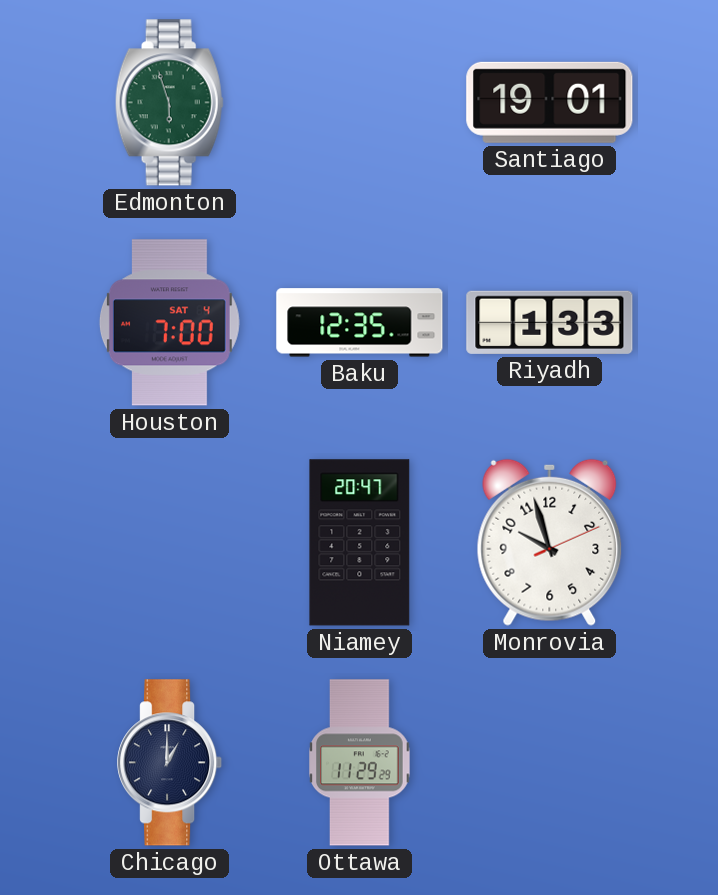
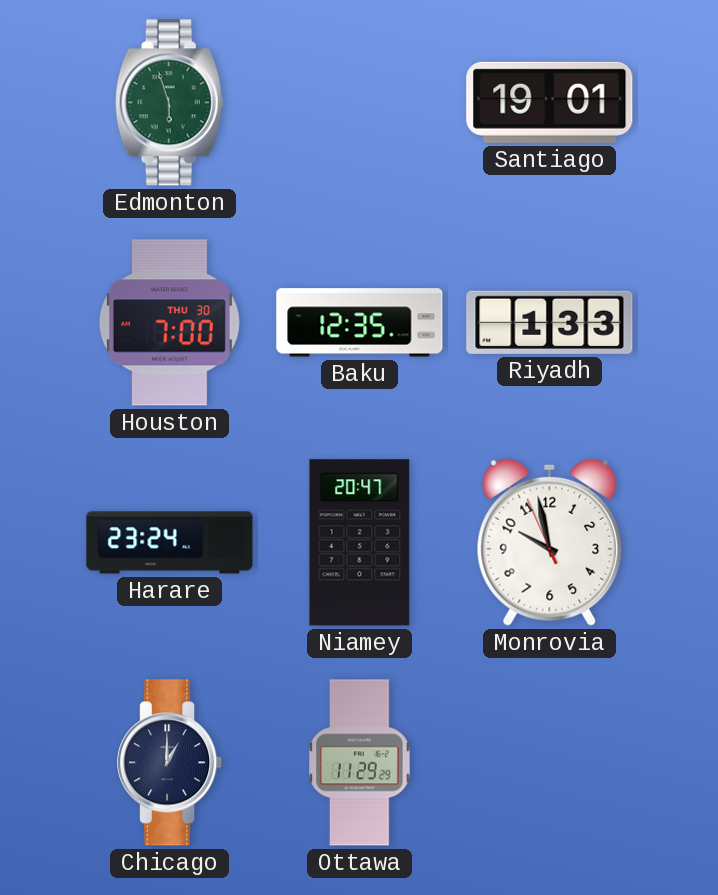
Houston date: SAT 4 -> THU 30
Harare: none -> 23:24
Monrovia: 9:57:11 -> 9:57:56
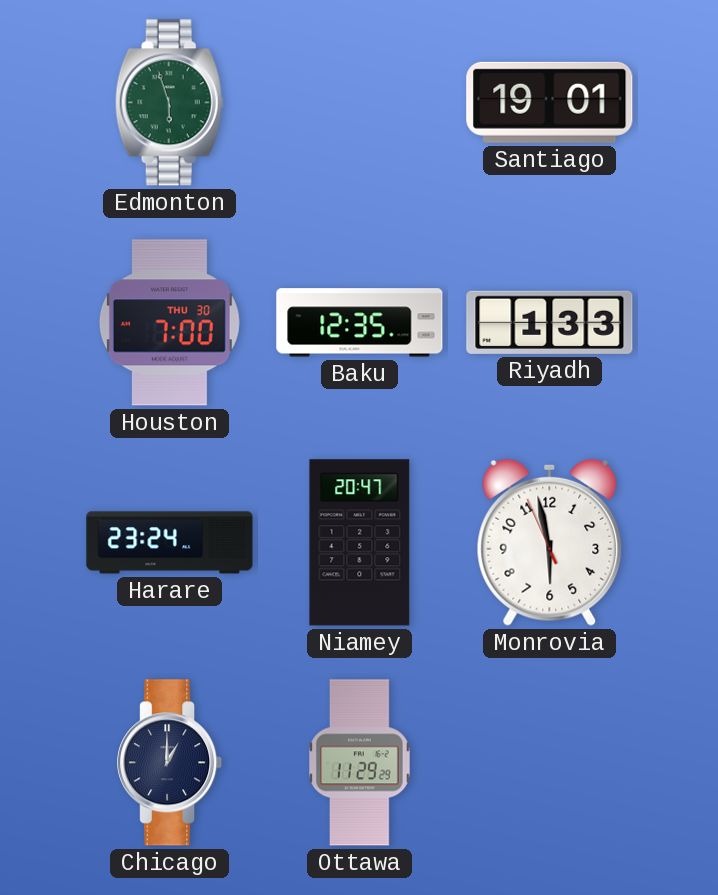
Monrovia: 9:57 -> 5:57
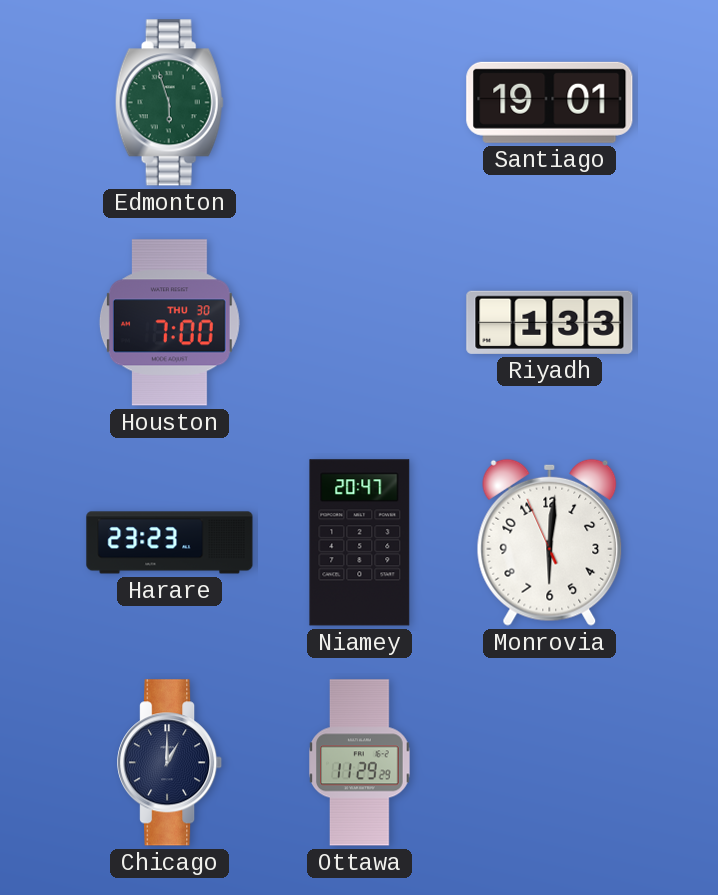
Baku: 12:35 -> none
Harare: 23:24 -> 23:23
Monrovia: 5:57 -> 6:00
